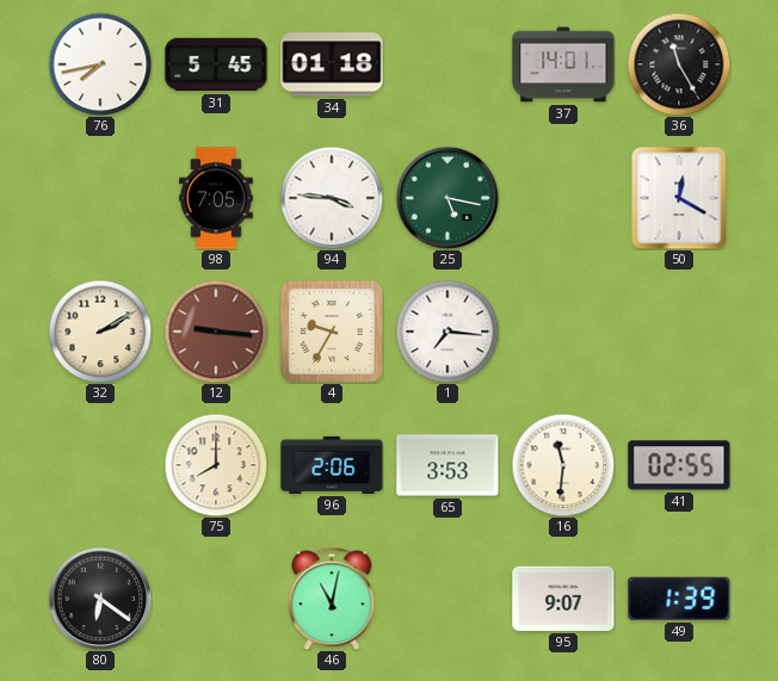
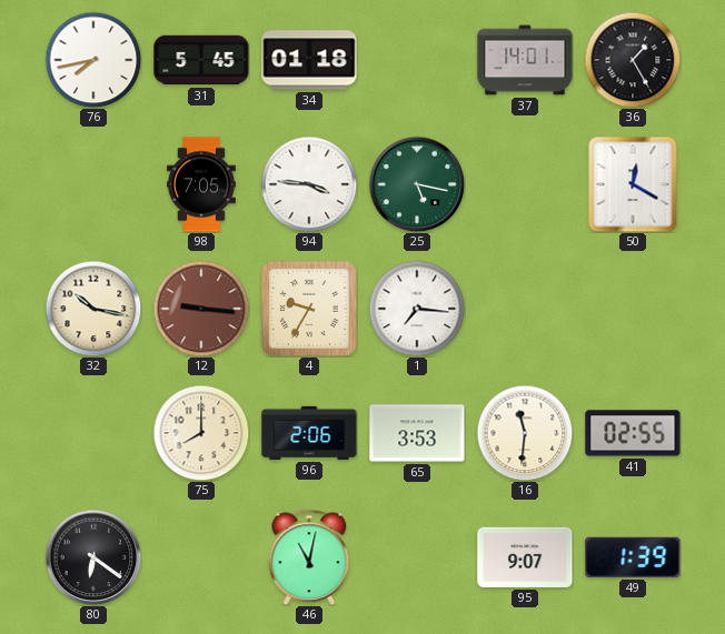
36: 11:25 -> 1:25
32: 2:10 -> 10:17
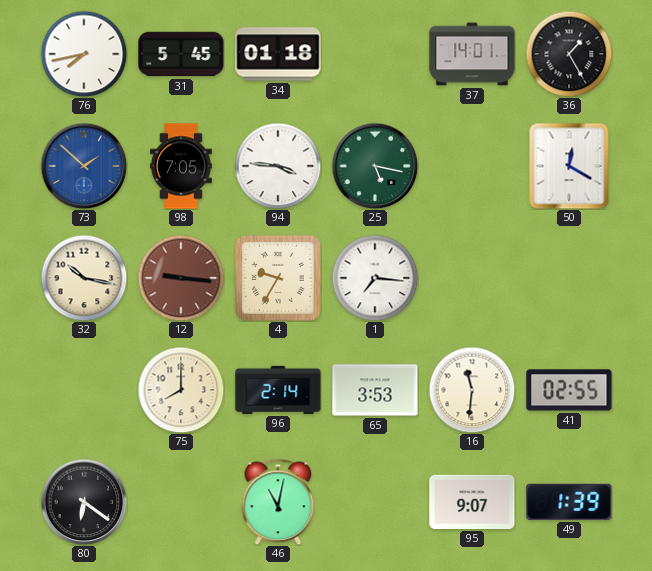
73: none -> 1:52
96: 2:06 -> 2:14
